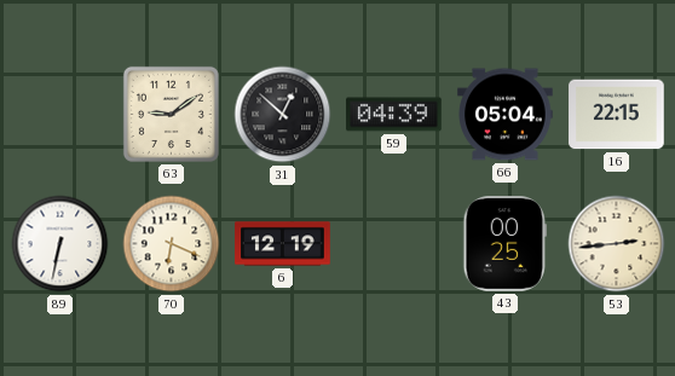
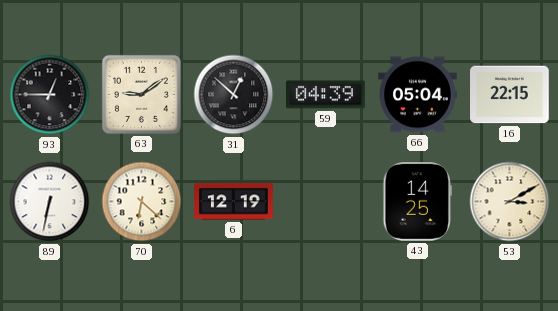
93: none -> 12:45
70: 6:19 -> 6:22
43: 00:25 -> 14:25
53: 2:44 -> 3:10
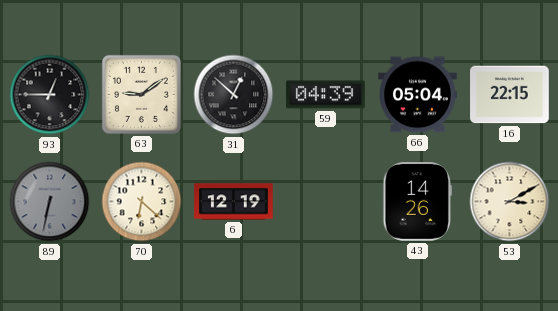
89 dial: white -> grey
43: 14:25 -> 14:26
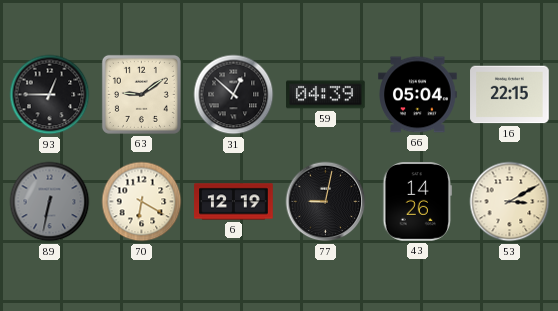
70: 6:22 -> 6:20
77: none -> 9:02
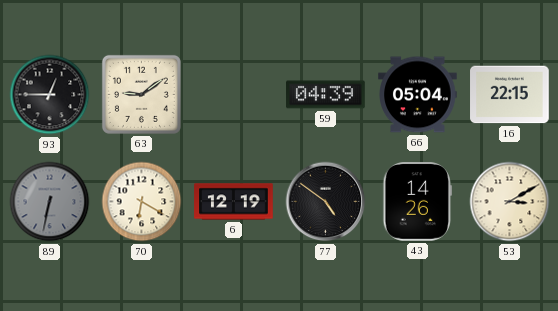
31: 12:52 -> none
77: 9:02 -> 4:51
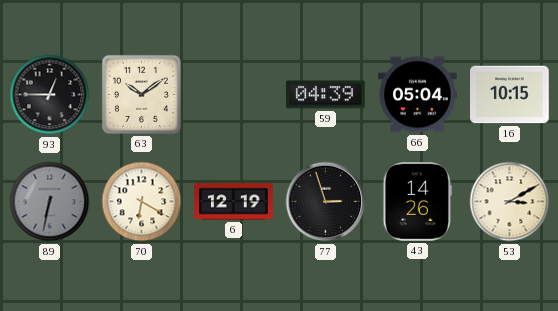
63: 9:09 -> 10:09
16: 22:15 -> 10:15
77: 4:51 -> 2:57
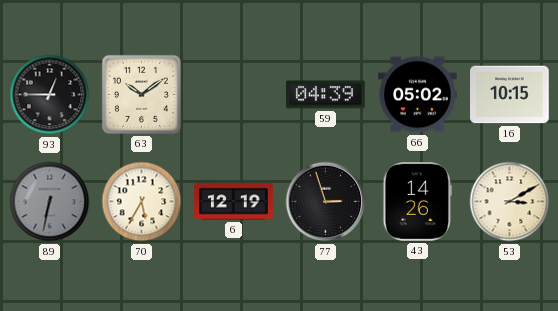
66: 05:04 -> 05:02
70: 6:20 -> 5:35
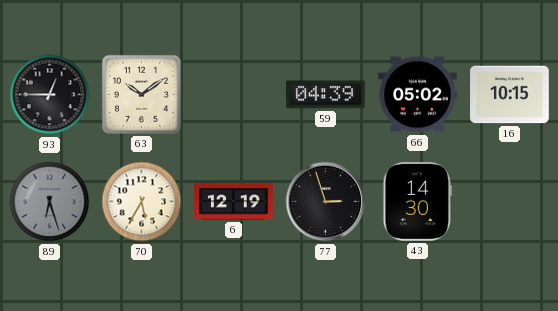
89: 6:32 -> 6:27
43: 14:26 -> 14:30
53: 3:10 -> none
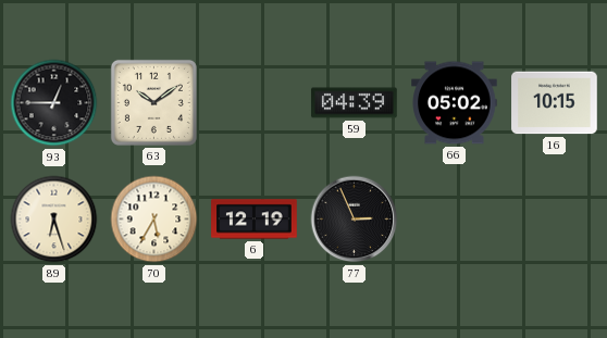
89 dial: grey -> cream
77: 2:57 -> 2:56
43: 14:30 -> none
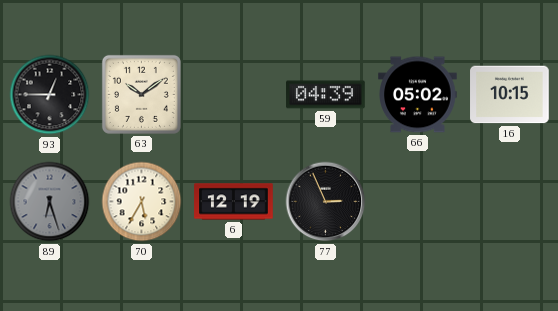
89 dial: cream -> grey
